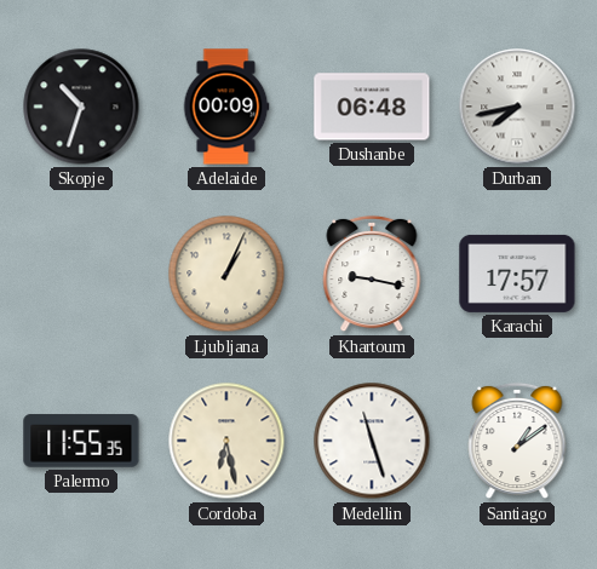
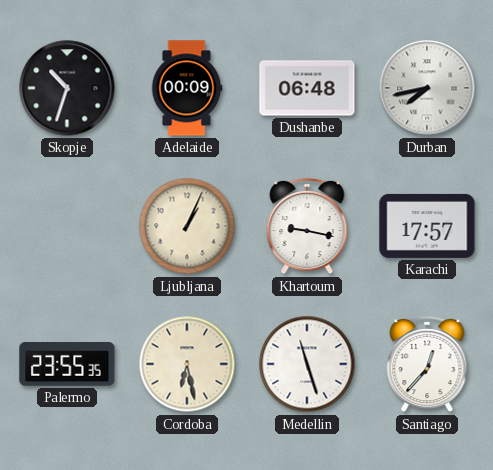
Palermo: 11:55 -> 23:55
Santiago: 1:09 -> 12:37
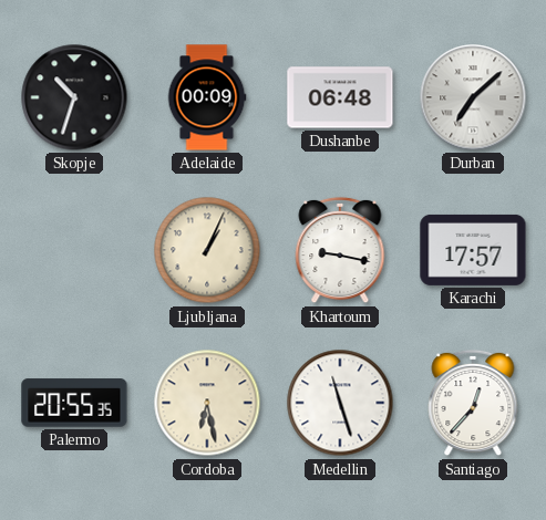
Durban: 7:43 -> 7:08
Palermo: 23:55 -> 20:55
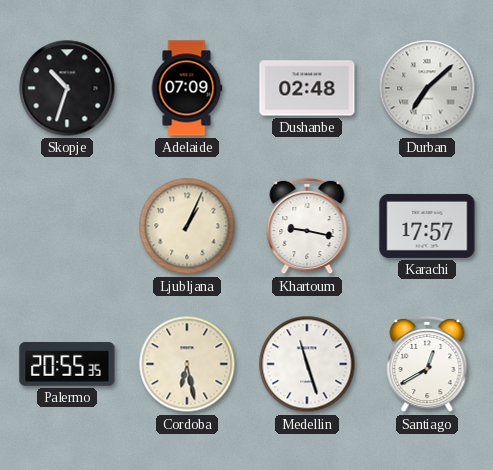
Adelaide: 00:09 -> 07:09
Dushanbe: 06:48 -> 02:48
Santiago: 12:37 -> 12:40
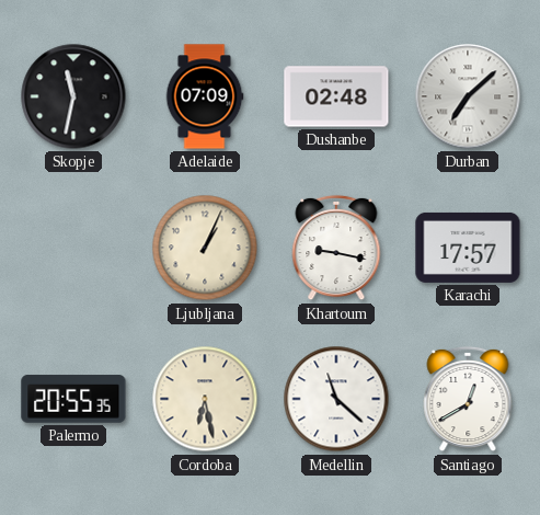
Skopje: 10:33 -> 11:32
Medellin: 11:27 -> 11:22
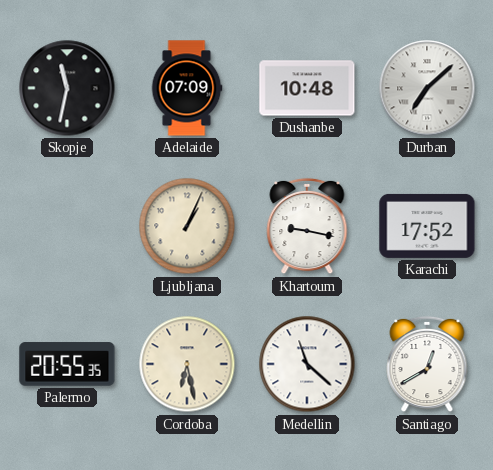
Dushanbe: 02:48 -> 10:48
Karachi: 17:57 -> 17:52
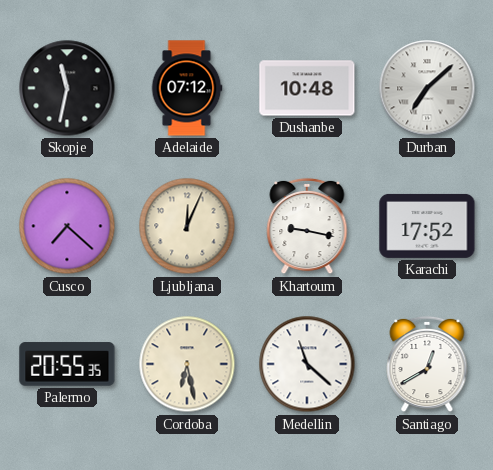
Adelaide: 07:09 -> 07:12
Cusco: none -> 7:22
Ljubljana: 1:04 -> 12:04
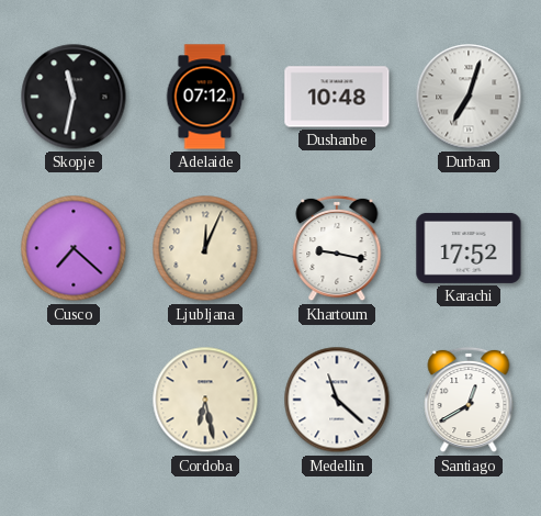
Durban: 7:08 -> 7:03
Palermo: 20:55 -> none
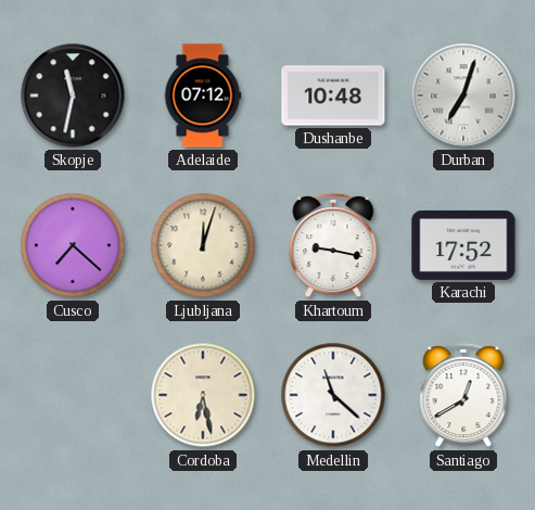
Ljubljana: 12:04 -> 12:03
